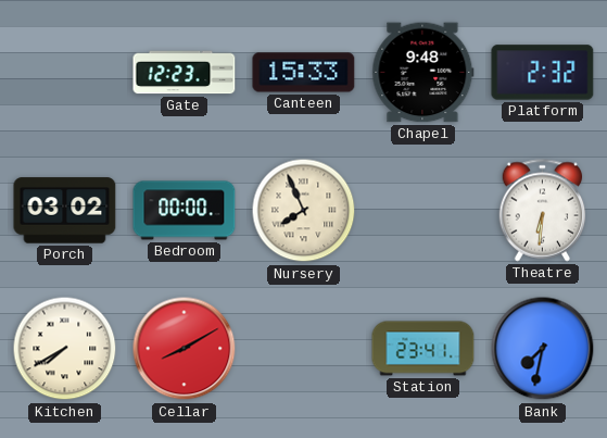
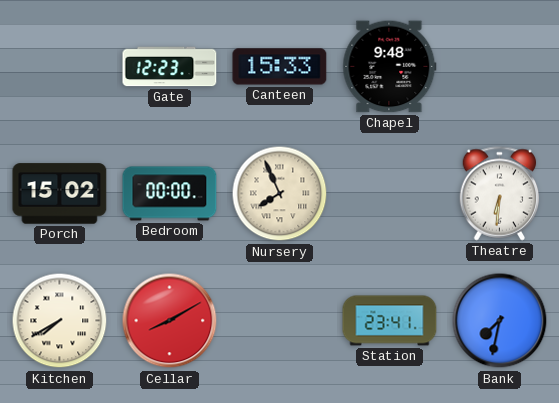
Platform: 2:32 -> none
Porch: 03:02 -> 15:02
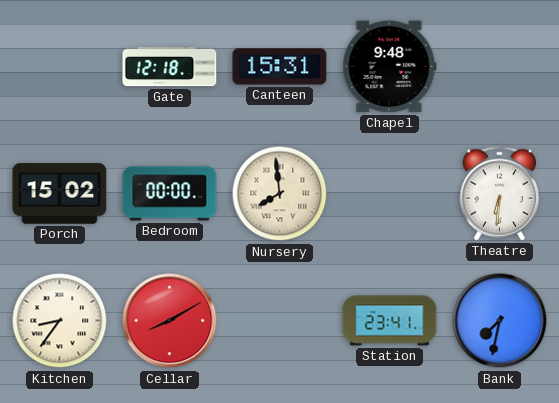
Gate: 12:23 -> 12:18
Canteen: 15:33 -> 15:31
Nursery: 7:56 -> 7:59
Kitchen: 7:40 -> 8:36
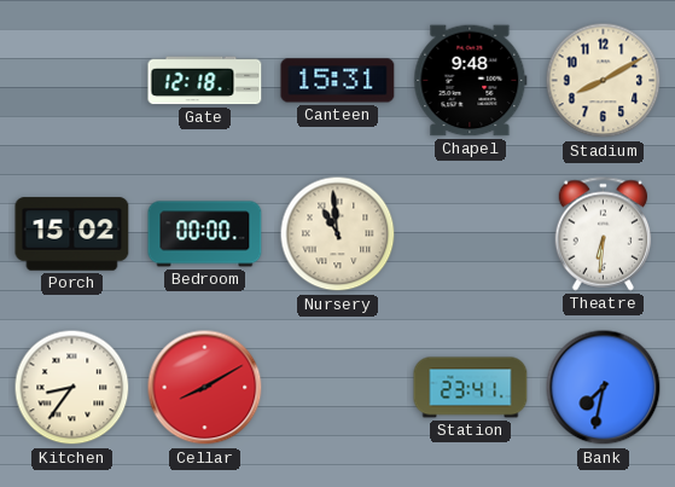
Stadium: none -> 8:10
Nursery: 7:59 -> 10:59
